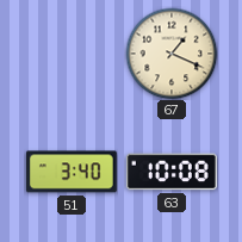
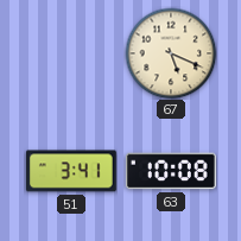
67: 1:19 -> 5:19
51: 3:40 -> 3:41
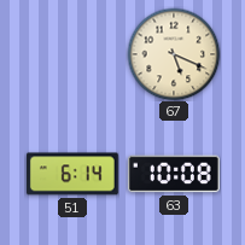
51: 3:41 -> 6:14
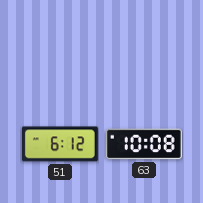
67: 5:19 -> none
51: 6:14 -> 6:12
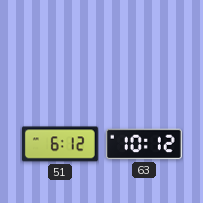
63: 10:08 -> 10:12
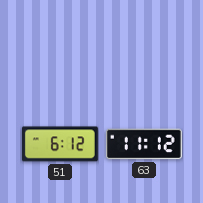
63: 10:12 -> 11:12
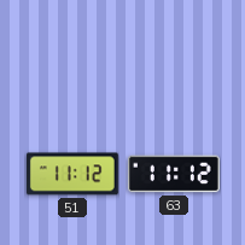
51: 6:12 -> 11:12
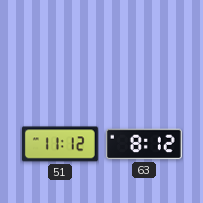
63: 11:12 -> 8:12
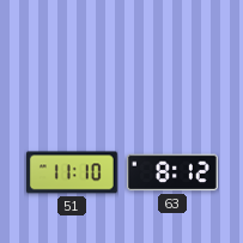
51: 11:12 -> 11:10
